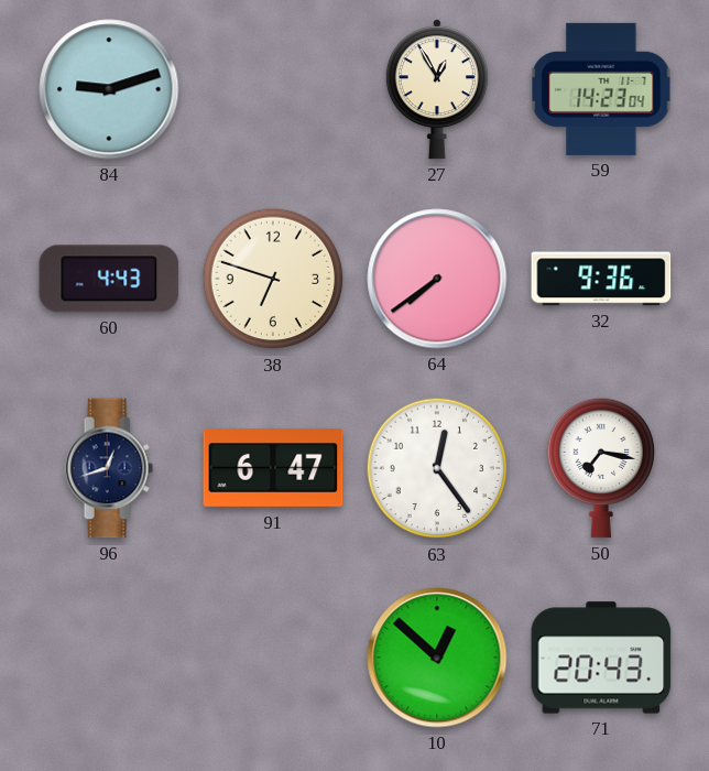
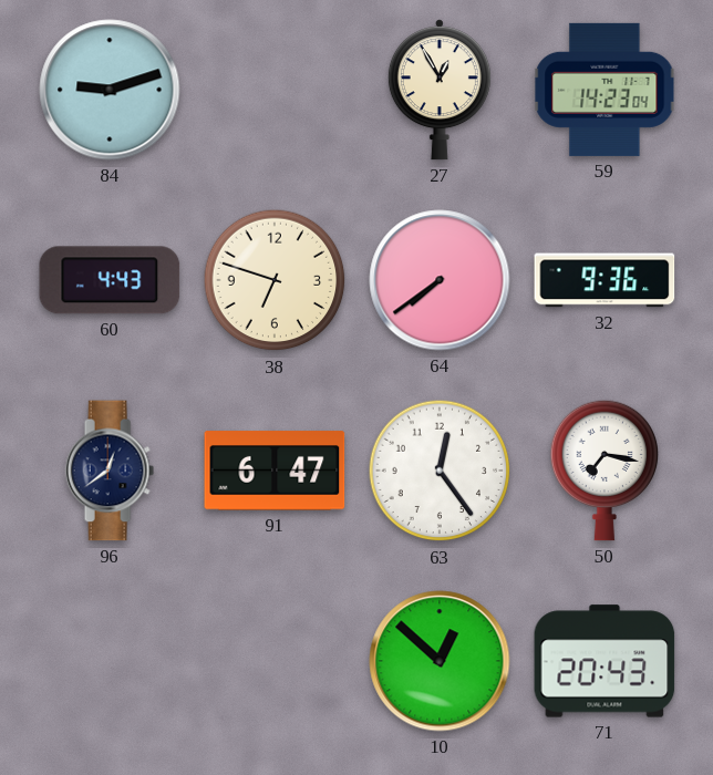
96: 12:42 -> 12:39
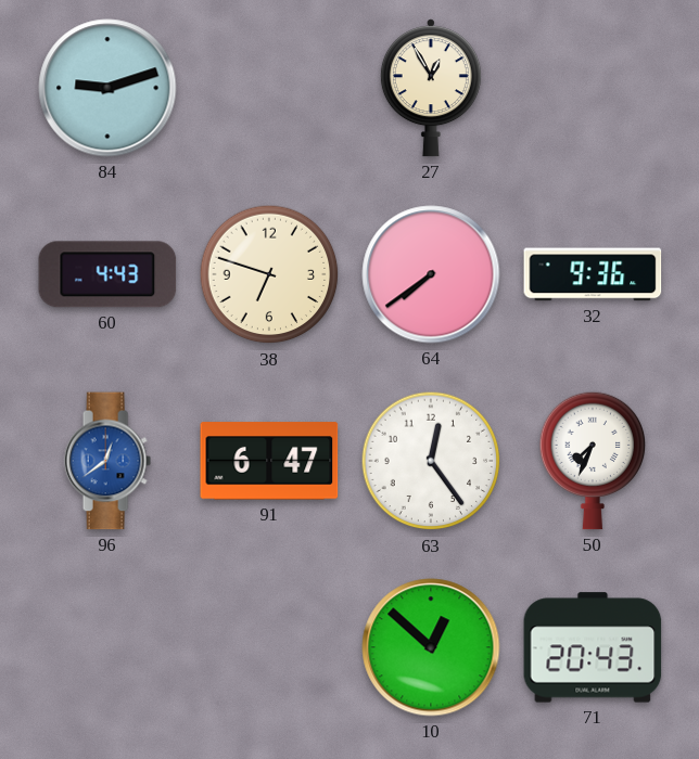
59: 14:23 -> none
96 dial: navy -> blue
50: 7:17 -> 7:34
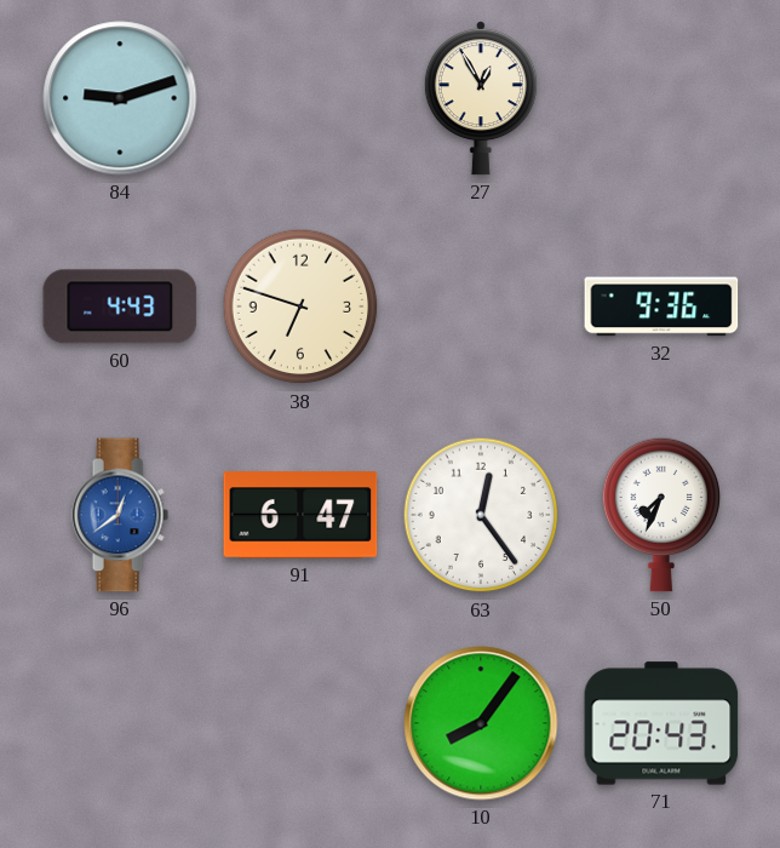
64: 7:39 -> none
10: 12:52 -> 8:06
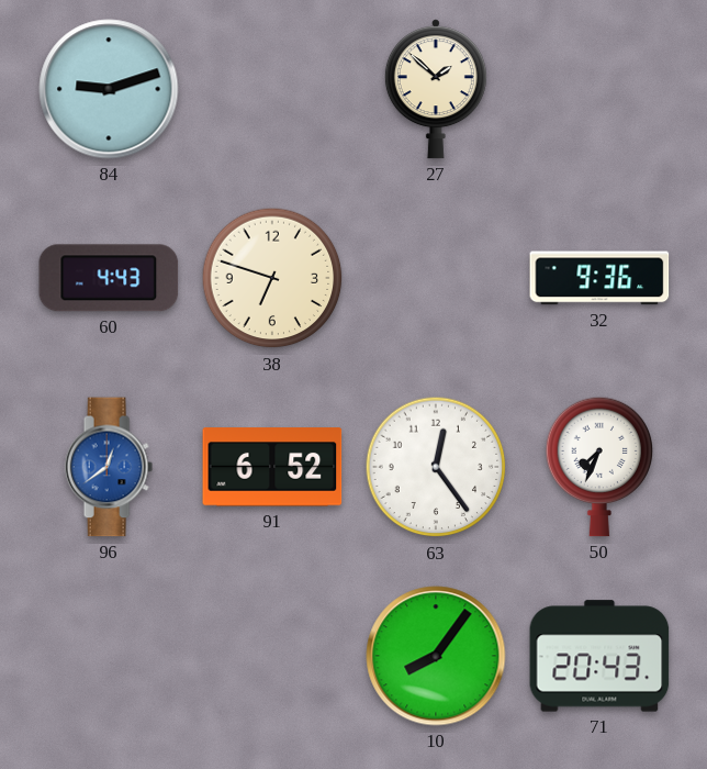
27: 12:55 -> 1:52
91: 6:47 -> 6:52
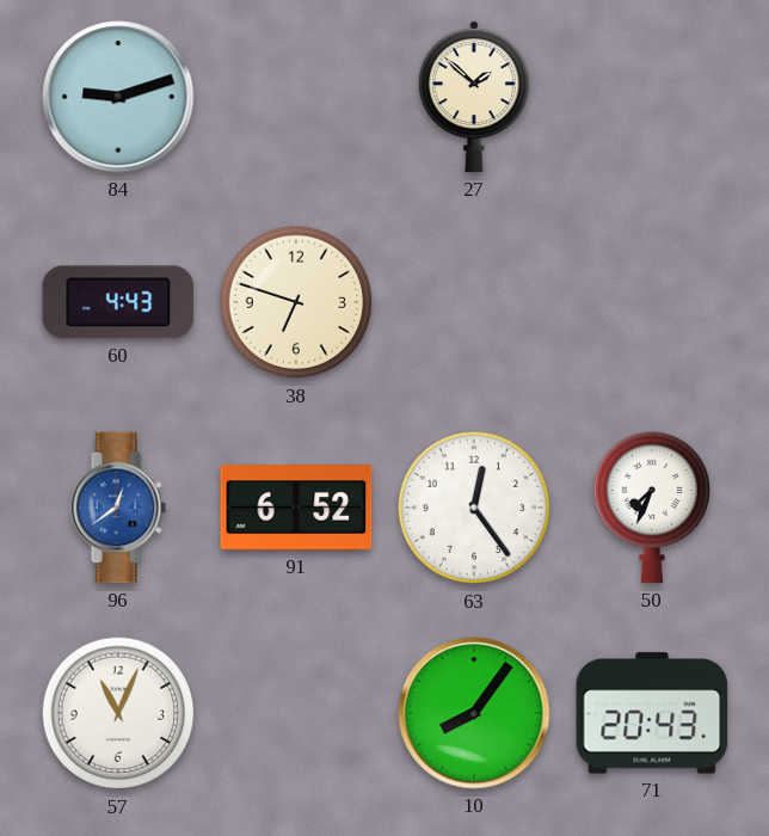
32: 9:36 -> none
57: none -> 11:04
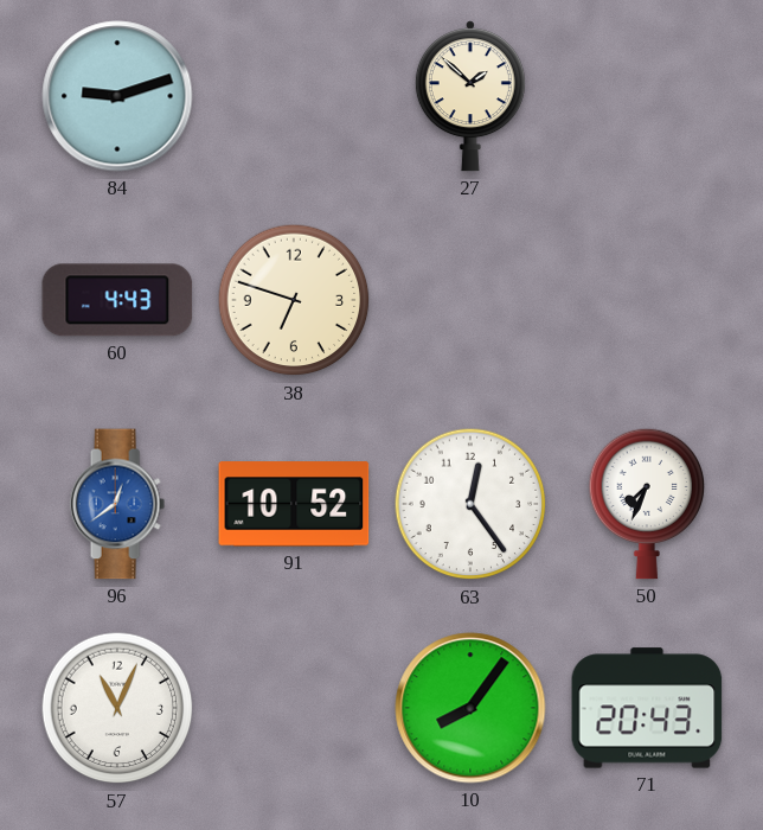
91: 6:52 -> 10:52
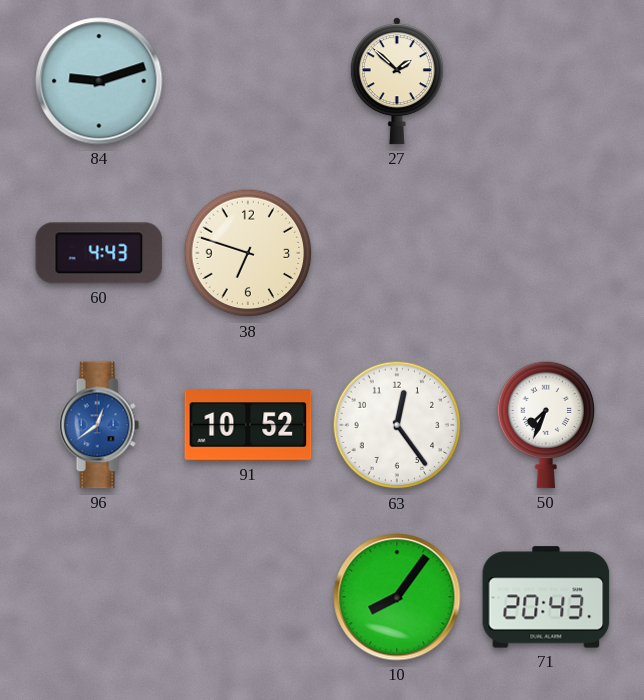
57: 11:04 -> none
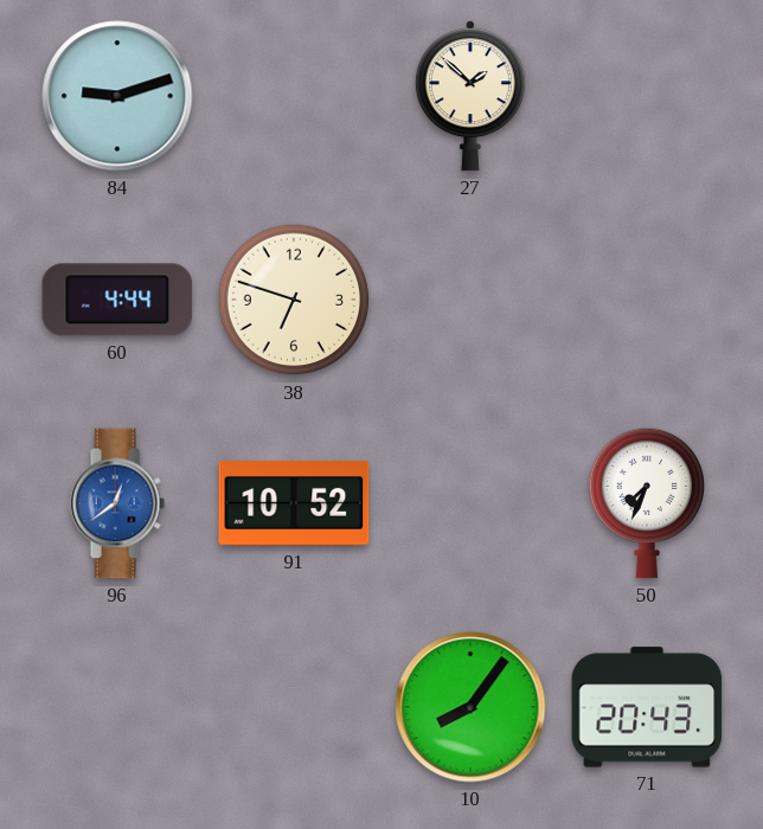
60: 4:43 -> 4:44
63: 12:24 -> none
